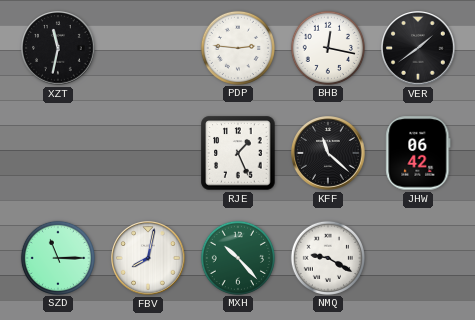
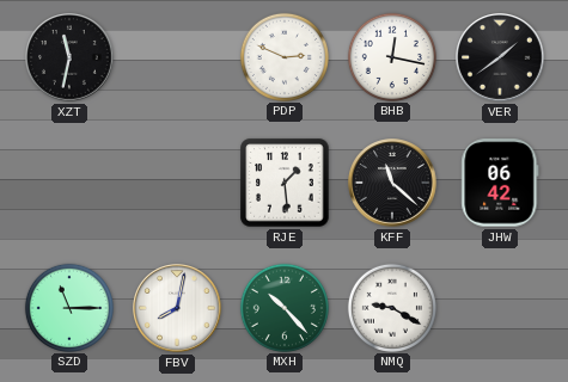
PDP: 2:46 -> 2:49
RJE: 1:26 -> 1:29
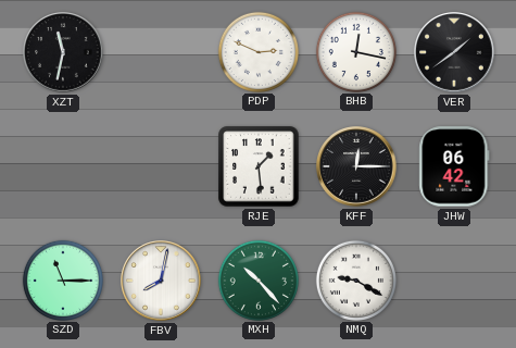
KFF: 11:22 -> 12:15
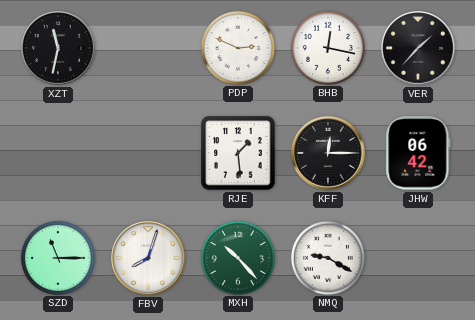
VER: 1:39 -> 1:37
FBV: 8:02 -> 8:03
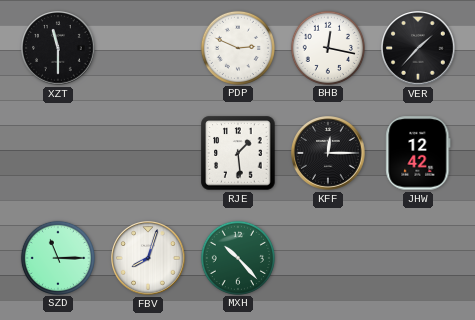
XZT: 11:32 -> 11:30
JHW: 06:42 -> 12:42
NMQ: 9:20 -> none
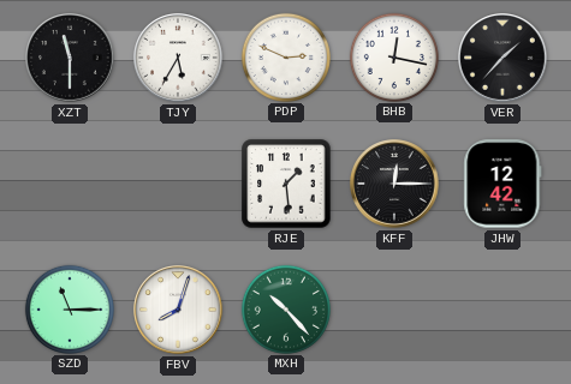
TJY: none -> 5:35
